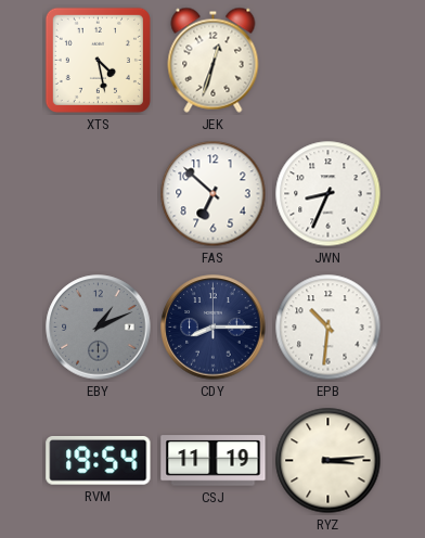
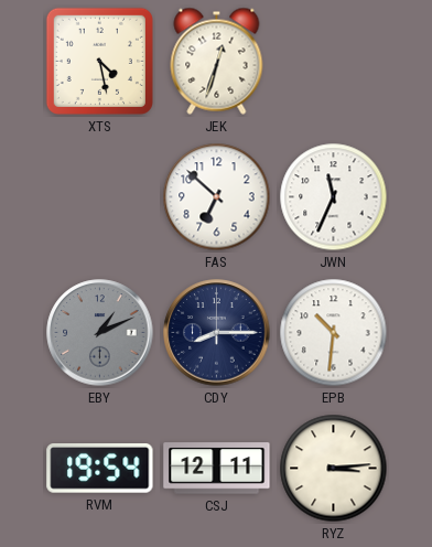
JWN: 8:34 -> 11:34
CSJ: 11:19 -> 12:11
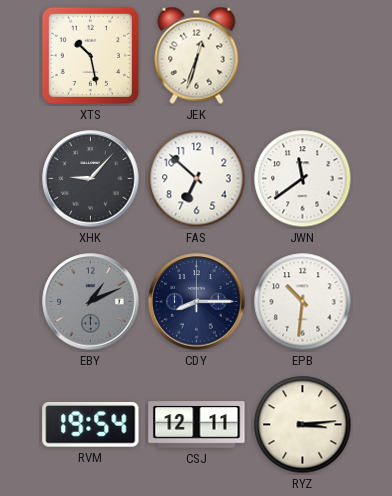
XTS: 4:28 -> 10:28
XHK: none -> 9:07
JWN: 11:34 -> 11:39
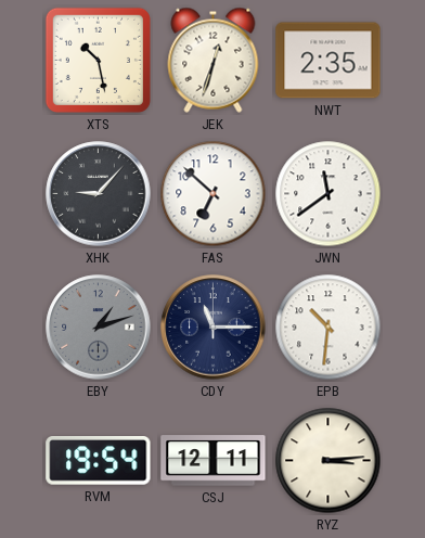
NWT: none -> 2:35
EBY: 1:11 -> 1:12
CDY: 8:15 -> 11:15
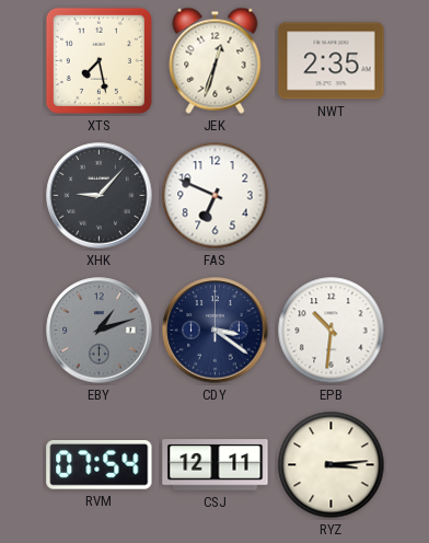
XTS: 10:28 -> 7:28
FAS: 6:52 -> 6:49
JWN: 11:39 -> none
CDY: 11:15 -> 3:21
RVM: 19:54 -> 07:54
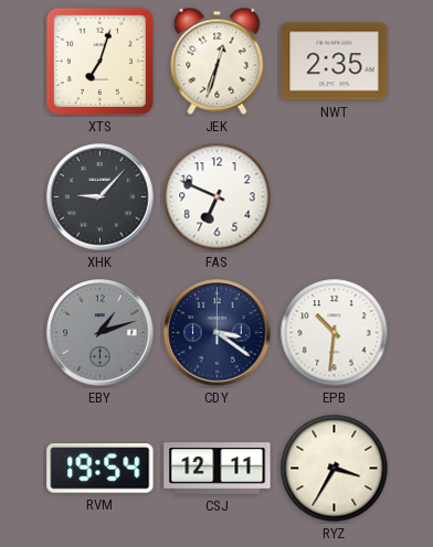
XTS: 7:28 -> 7:03
RVM: 07:54 -> 19:54
RYZ: 3:14 -> 3:35
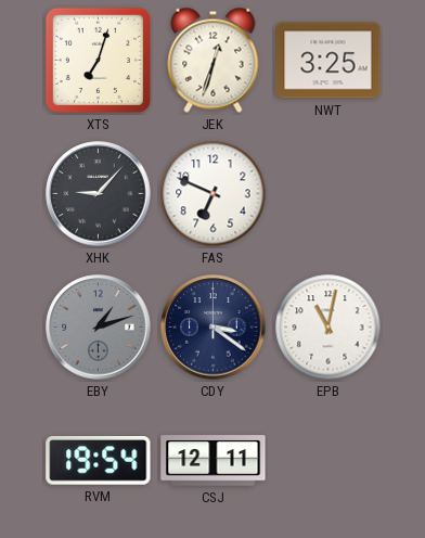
NWT: 2:35 -> 3:25
EPB: 10:31 -> 11:02
RYZ: 3:35 -> none
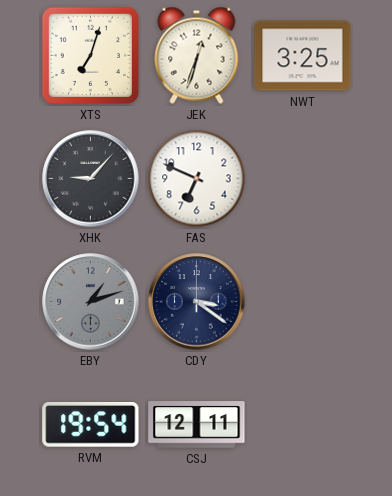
EPB: 11:02 -> none
